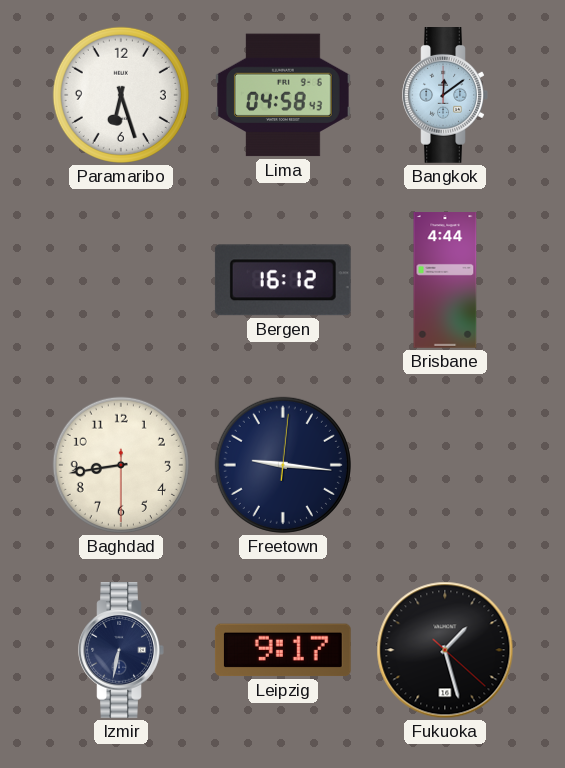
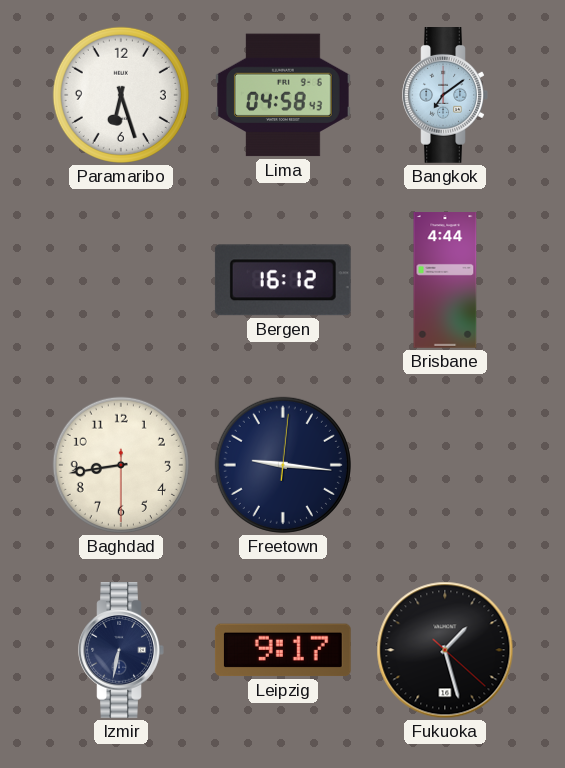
Bangkok: 12:09 -> 7:09
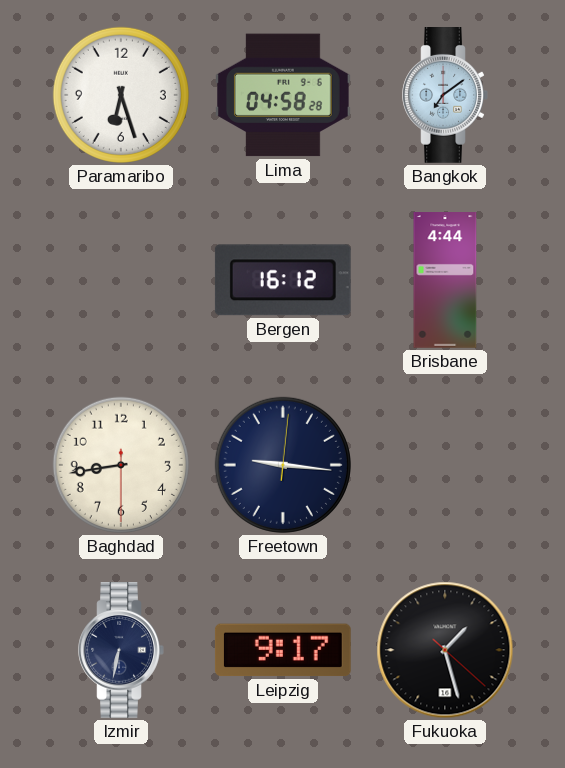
Lima: 04:58:43 -> 04:58:28
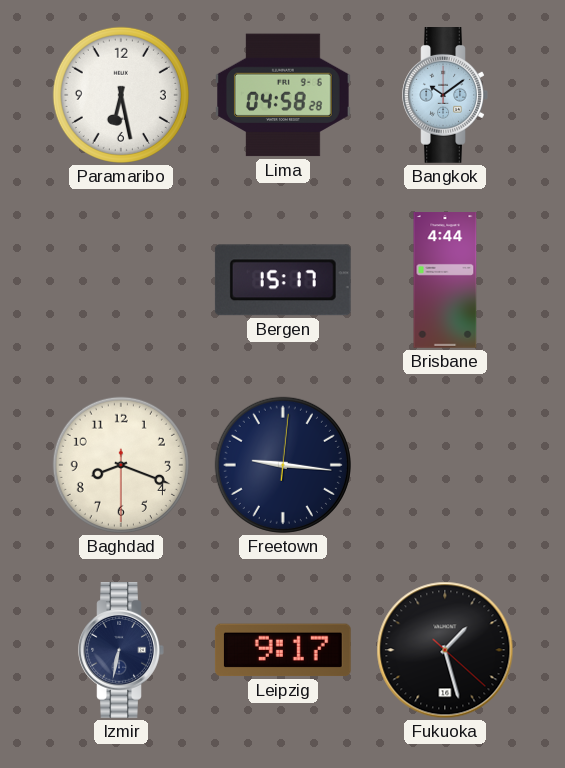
Paramaribo: 6:27 -> 6:28
Bangkok: 7:09 -> 10:09
Bergen: 16:12 -> 15:17
Baghdad: 8:43 -> 8:18
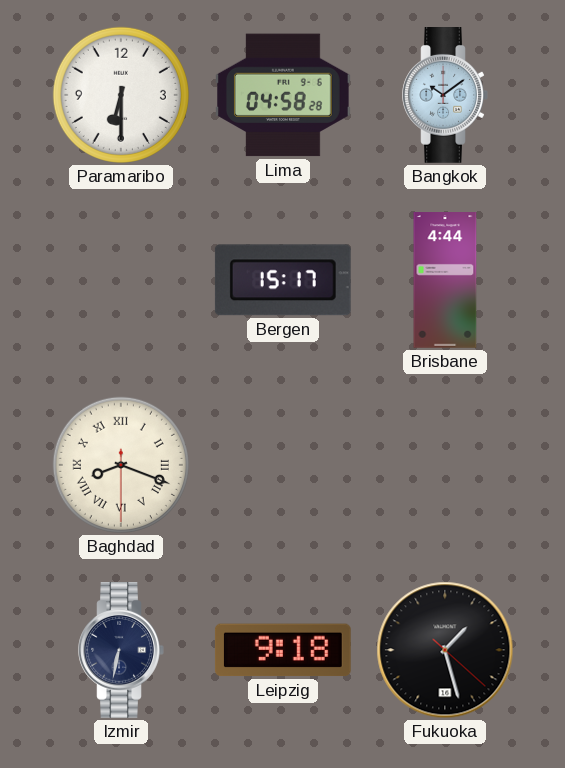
Paramaribo: 6:28 -> 6:30
Baghdad numerals: Arabic -> Roman
Freetown: 9:16 -> none
Leipzig: 9:17 -> 9:18
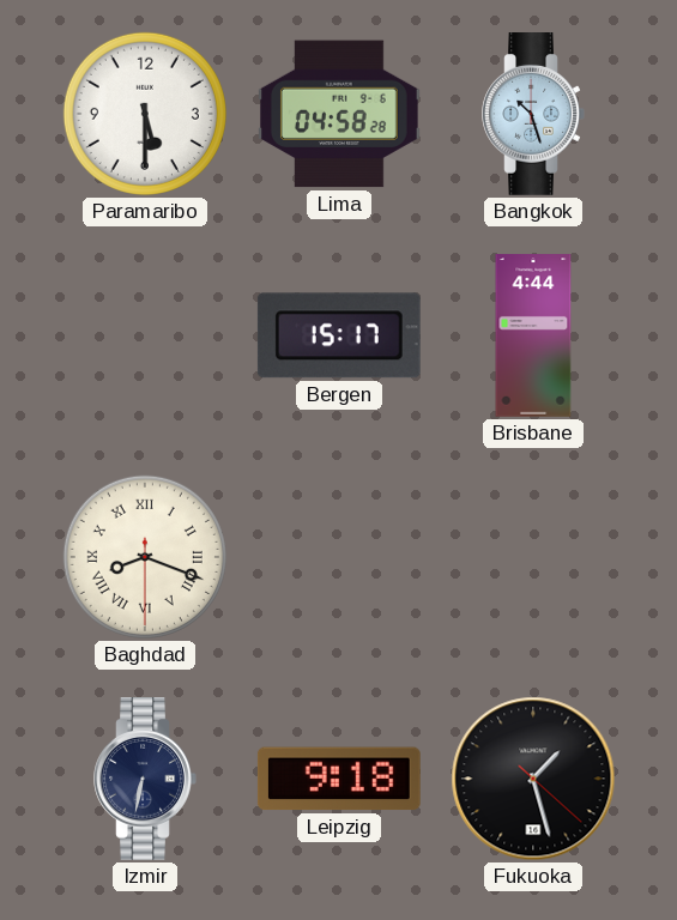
Paramaribo: 6:30 -> 5:30
Bangkok: 10:09 -> 10:27
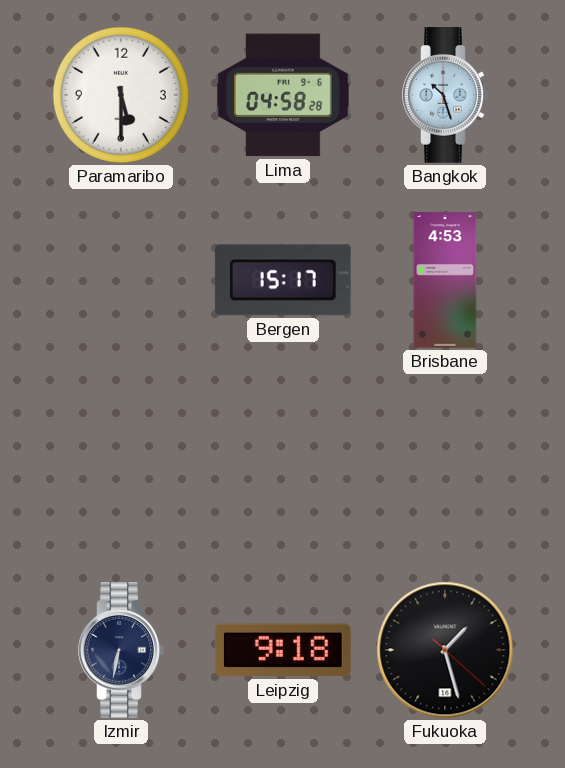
Brisbane: 4:44 -> 4:53
Baghdad: 8:18 -> none
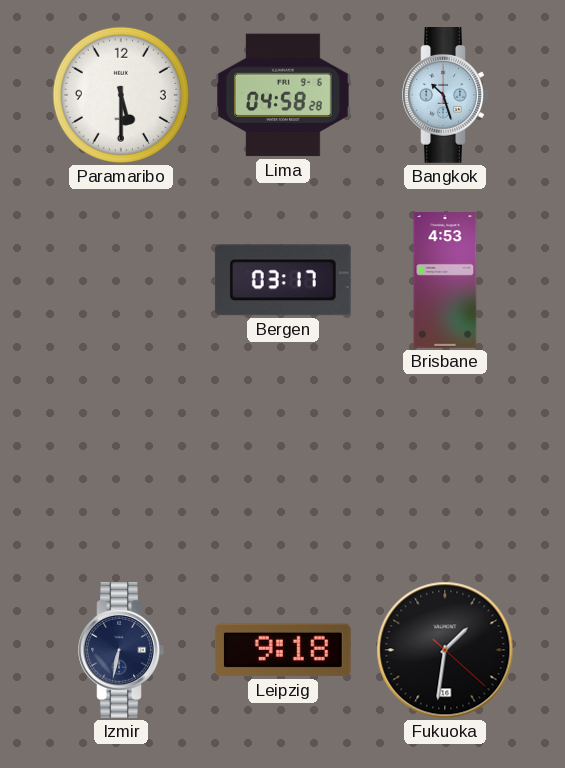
Bergen: 15:17 -> 03:17
Fukuoka: 1:27 -> 1:31
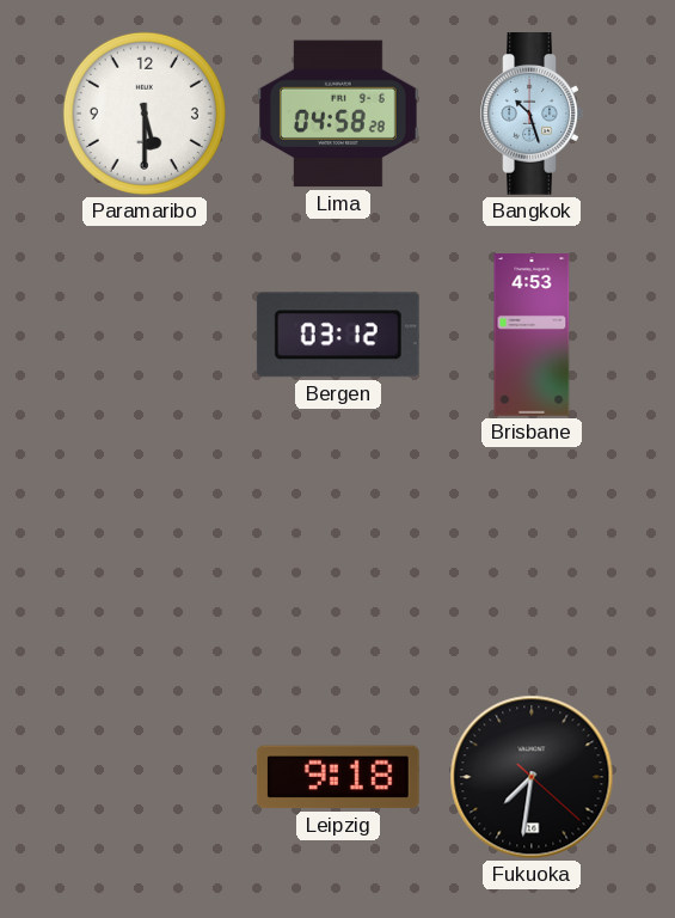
Bergen: 03:17 -> 03:12
Izmir: 6:32 -> none
Fukuoka: 1:31 -> 7:31
